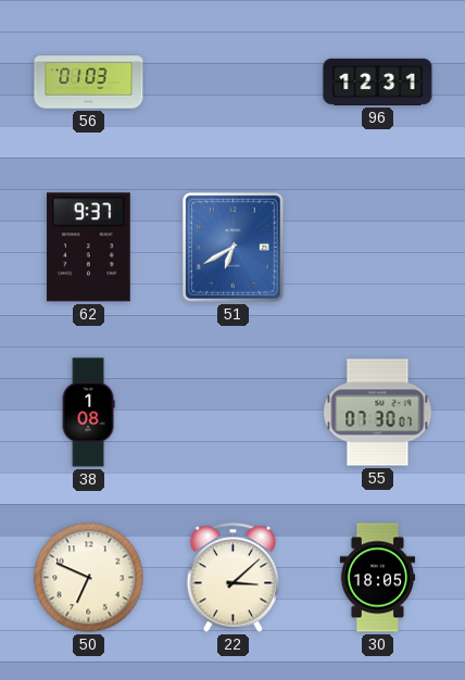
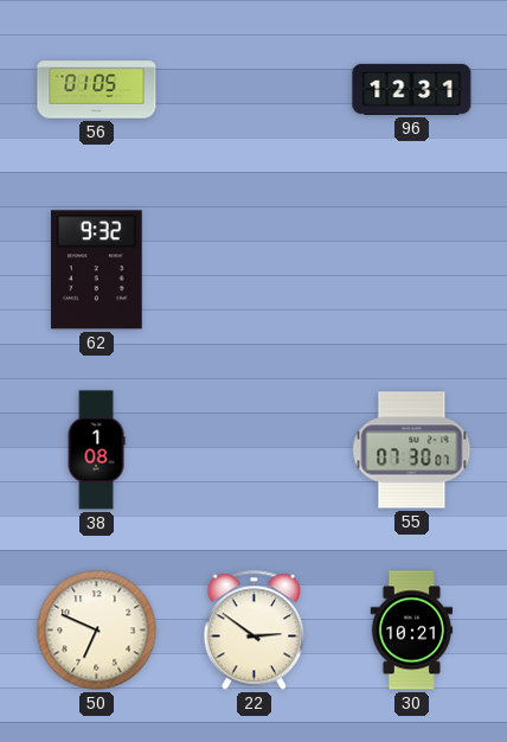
56: 01:03 -> 01:05
62: 9:37 -> 9:32
51: 6:40 -> none
22: 3:08 -> 2:51
30: 18:05 -> 10:21
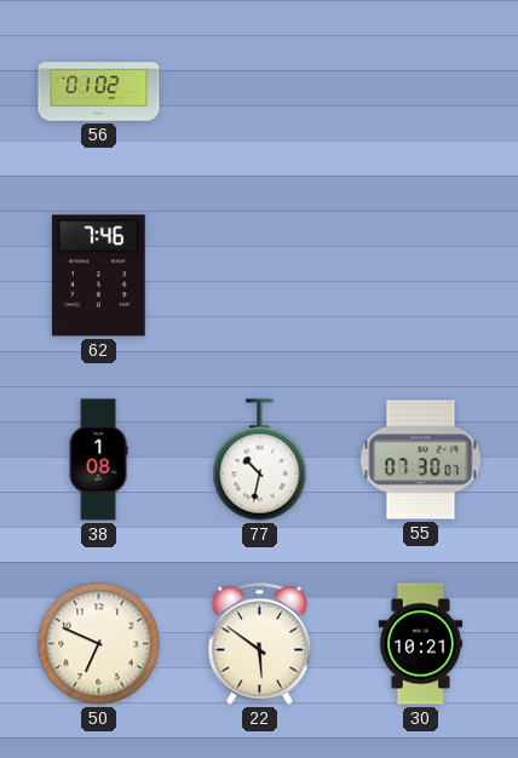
56: 01:05 -> 01:02
96: 12:31 -> none
62: 9:32 -> 7:46
77: none -> 10:32
22: 2:51 -> 5:51
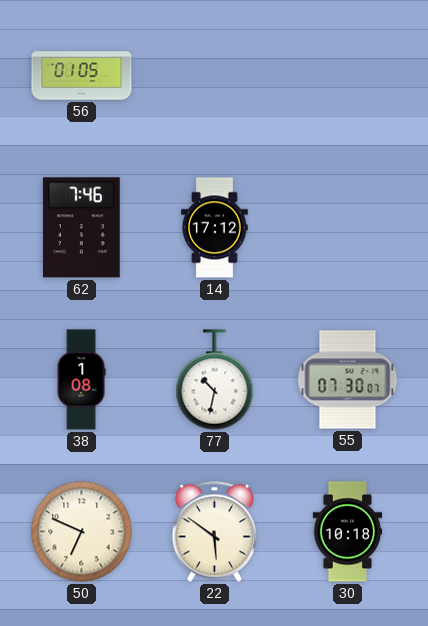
56: 01:02 -> 01:05
14: none -> 17:12
30: 10:21 -> 10:18
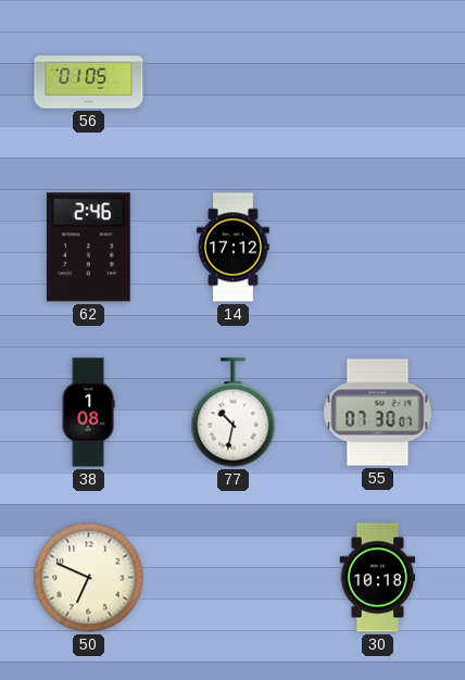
62: 7:46 -> 2:46
22: 5:51 -> none
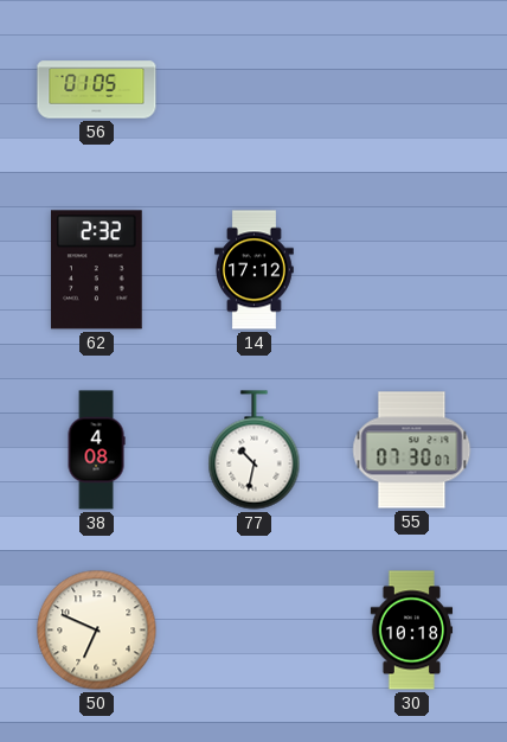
62: 2:46 -> 2:32
38: 1:08 -> 4:08
